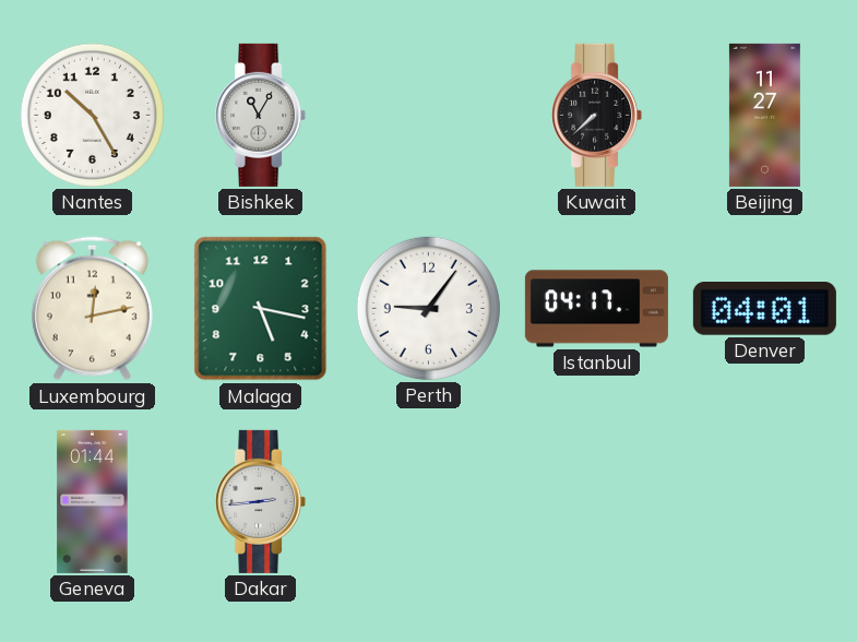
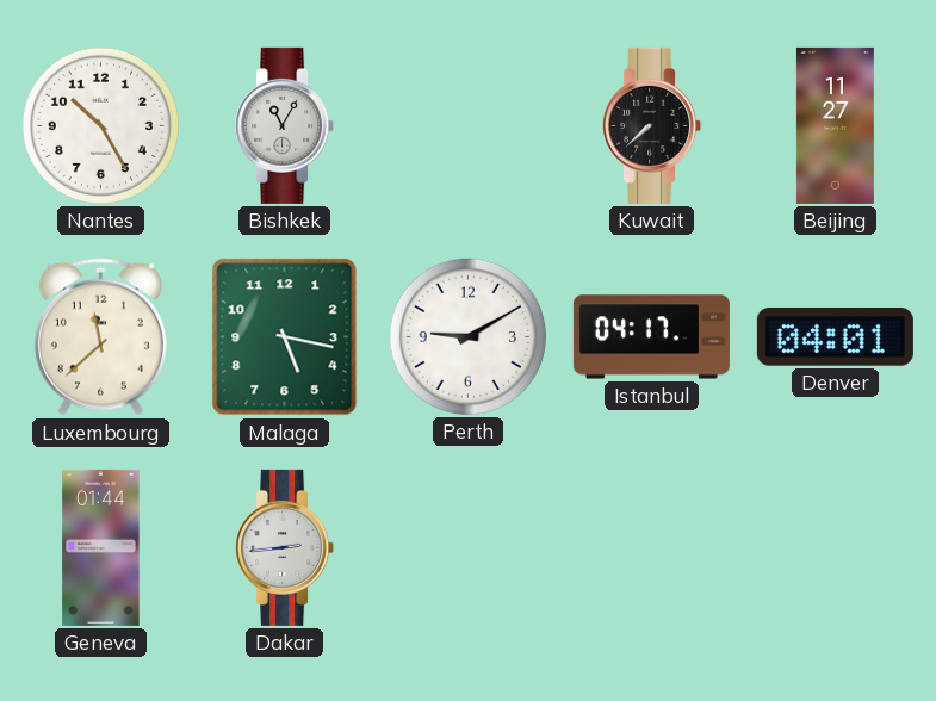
Luxembourg: 12:13 -> 11:38
Perth: 9:06 -> 9:10
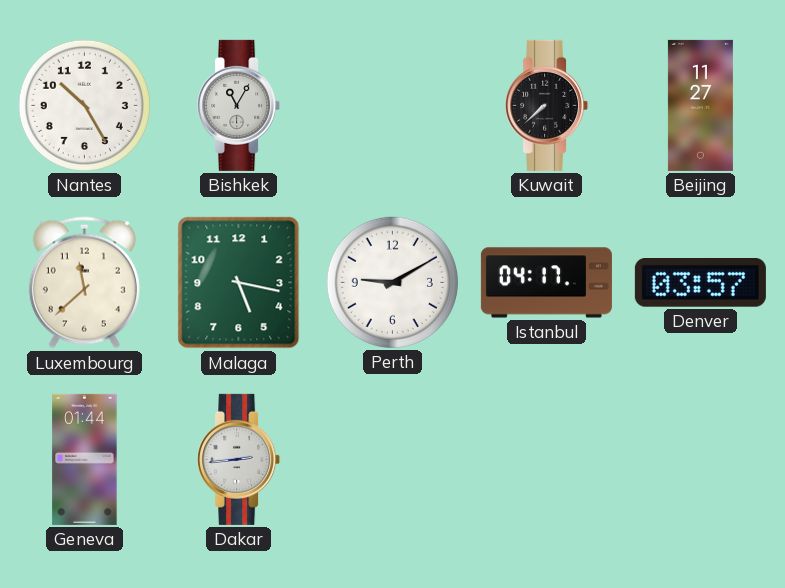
Denver: 04:01 -> 03:57
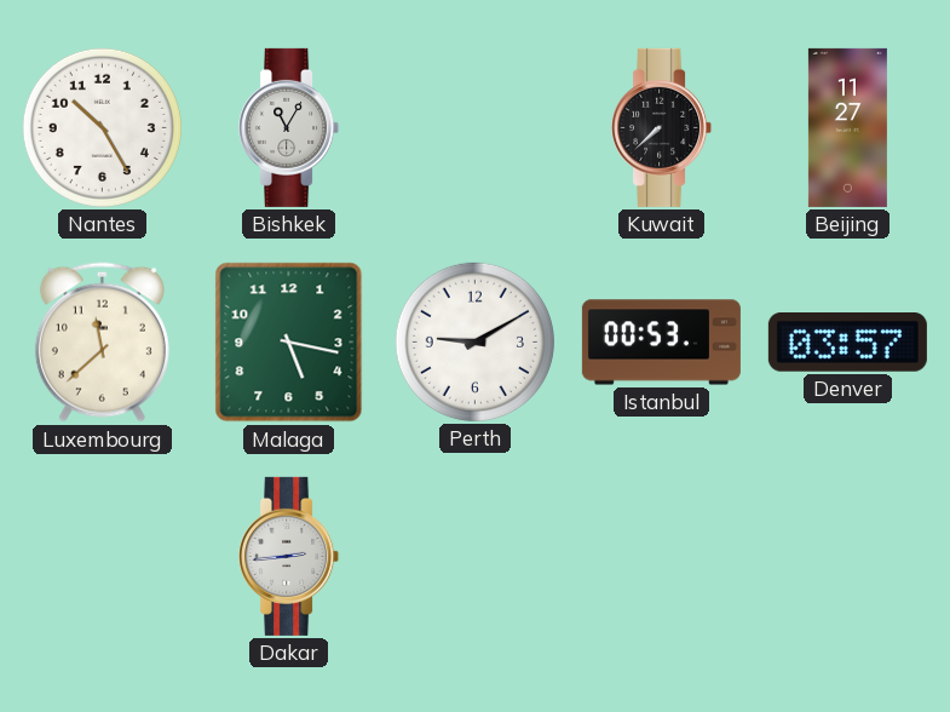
Istanbul: 04:17 -> 00:53
Geneva: 01:44 -> none
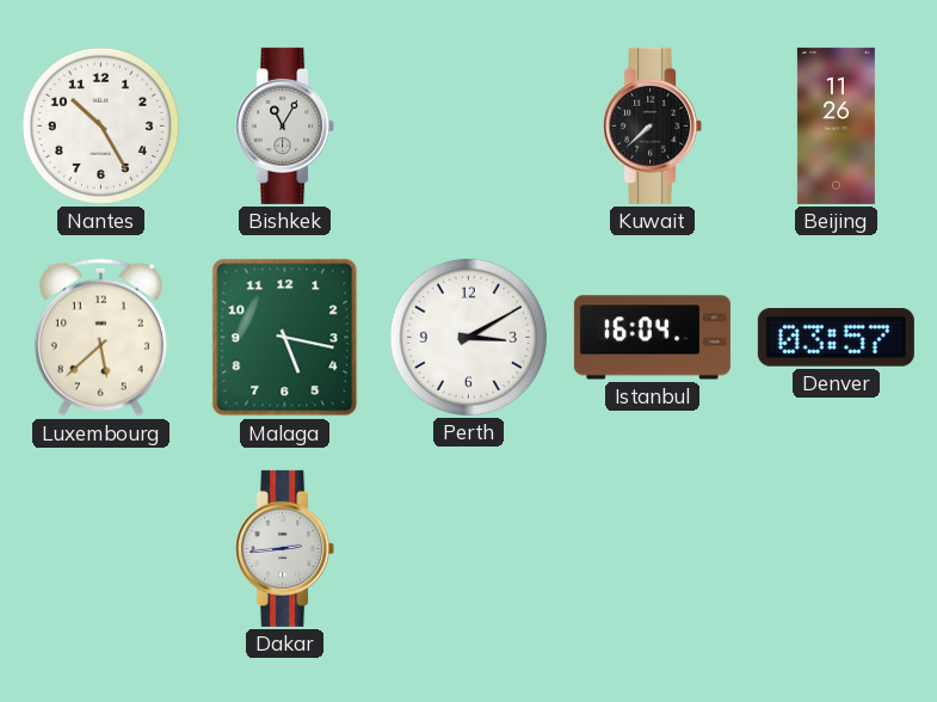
Beijing: 11:27 -> 11:26
Luxembourg: 11:38 -> 5:38
Perth: 9:10 -> 3:10
Istanbul: 00:53 -> 16:04
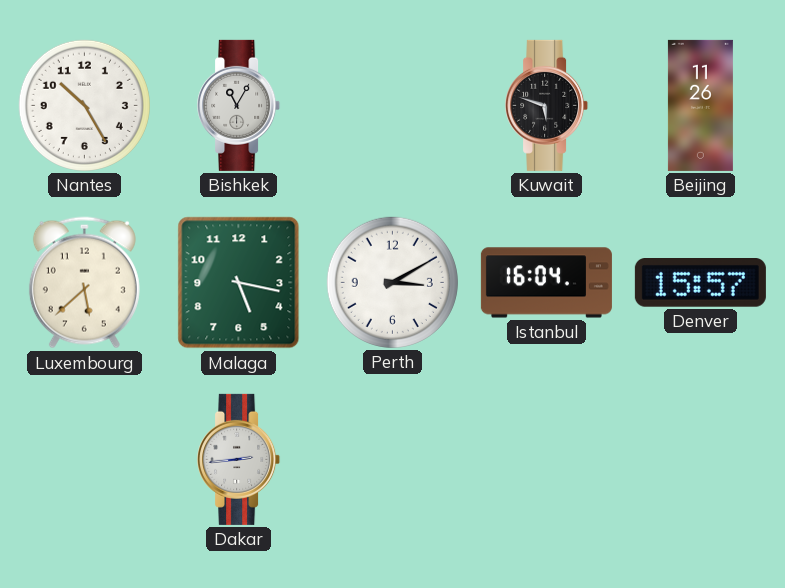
Kuwait: 7:38 -> 5:48
Denver: 03:57 -> 15:57
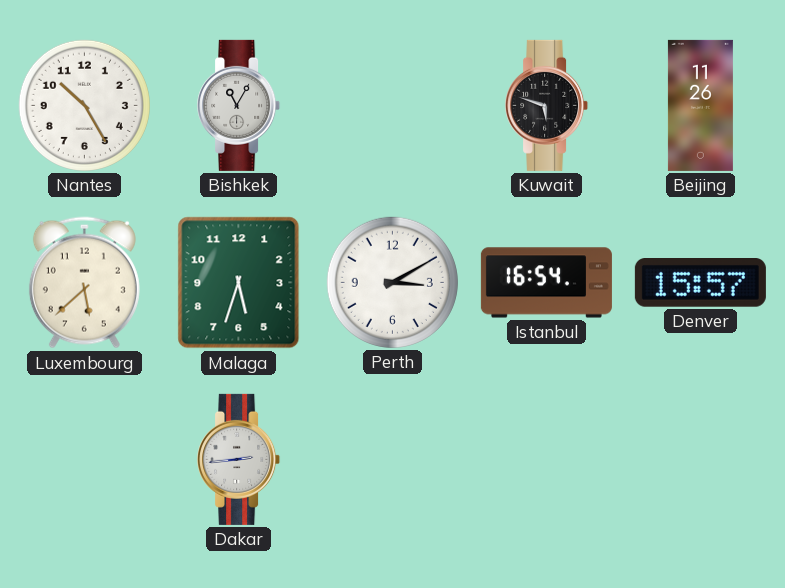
Malaga: 5:17 -> 5:33
Istanbul: 16:04 -> 16:54
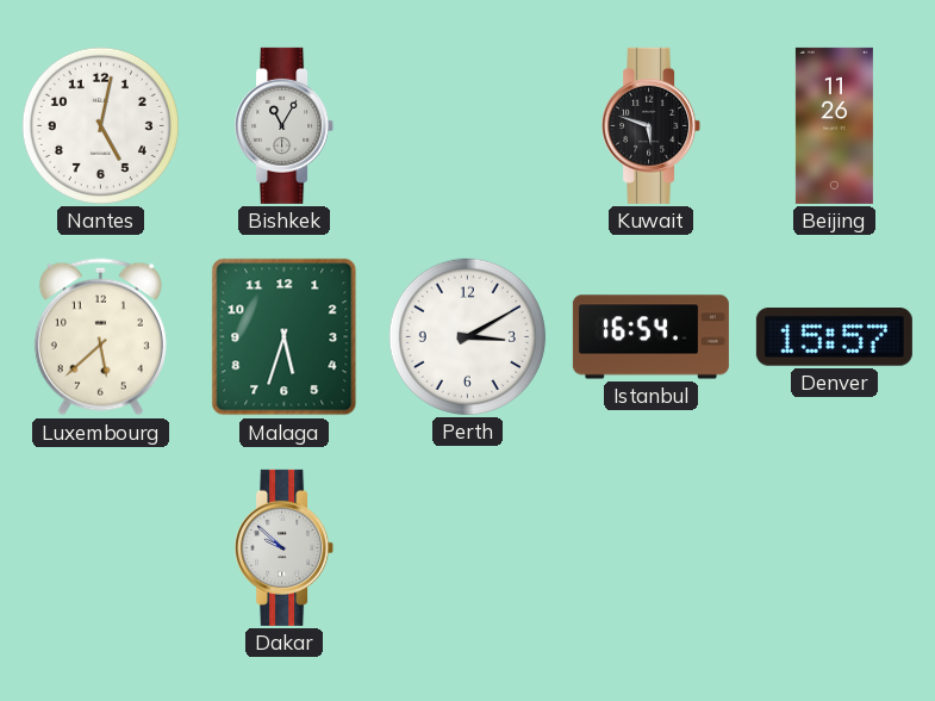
Nantes: 10:25 -> 5:02
Dakar: 2:44 -> 9:52
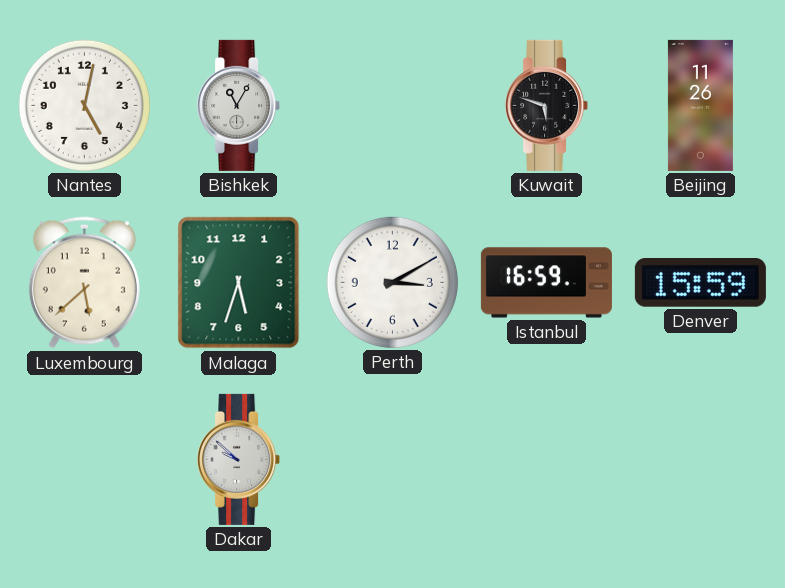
Istanbul: 16:54 -> 16:59
Denver: 15:57 -> 15:59
